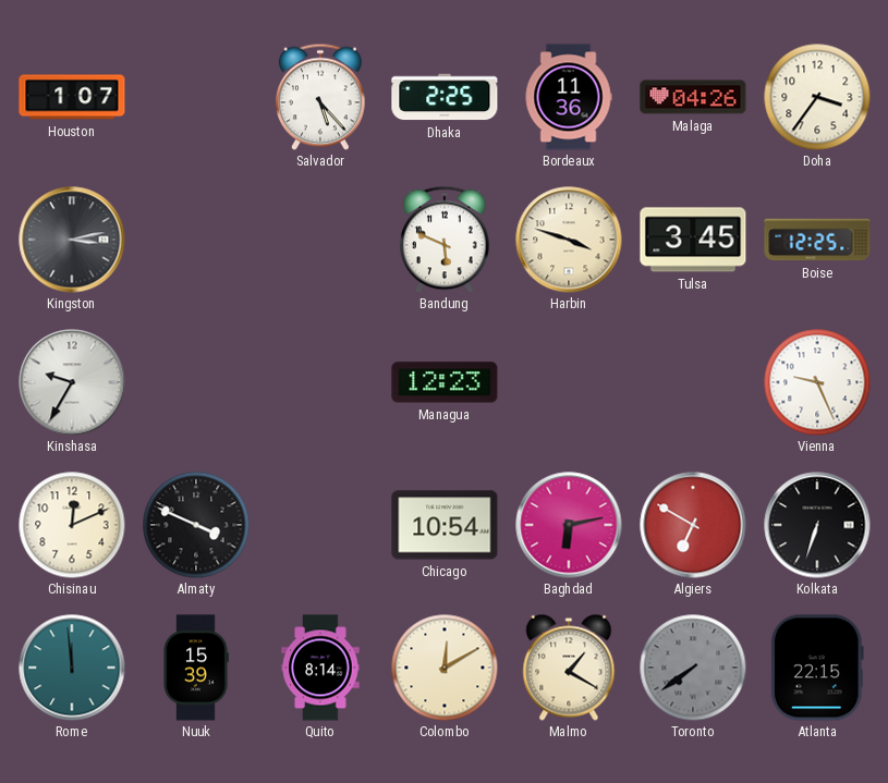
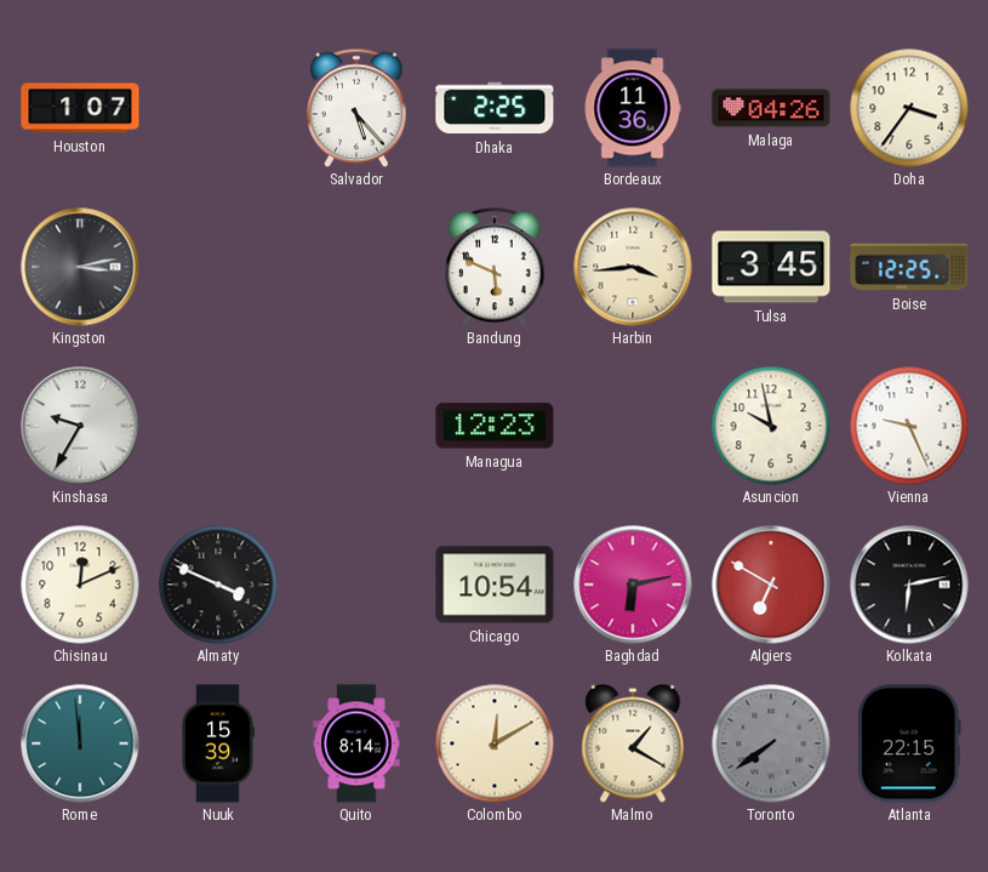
Harbin: 3:48 -> 3:44
Asuncion: none -> 9:58
Kolkata: 6:33 -> 6:13
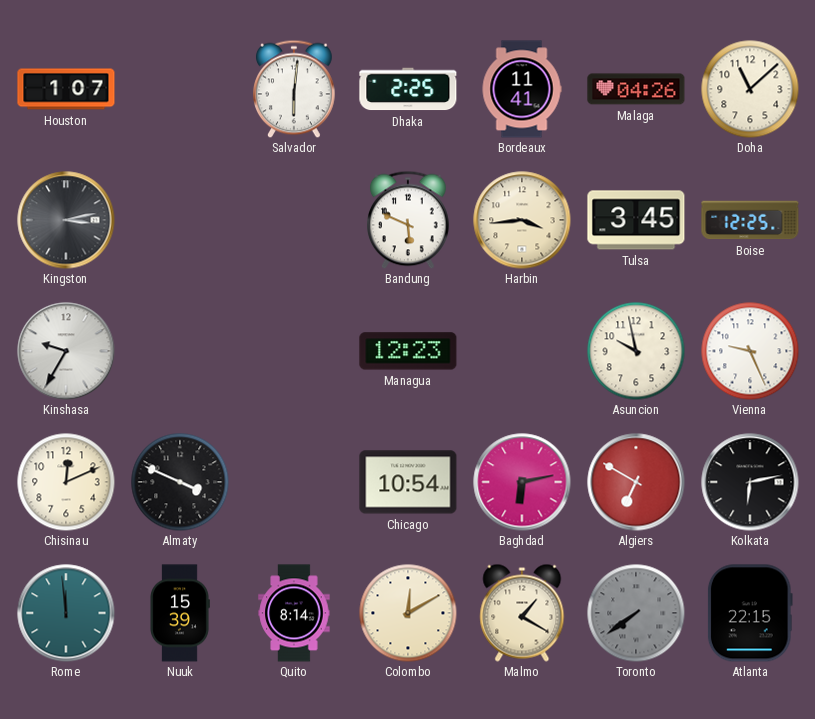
Salvador: 5:23 -> 6:01
Bordeaux: 11:36 -> 11:41
Doha: 3:36 -> 11:08
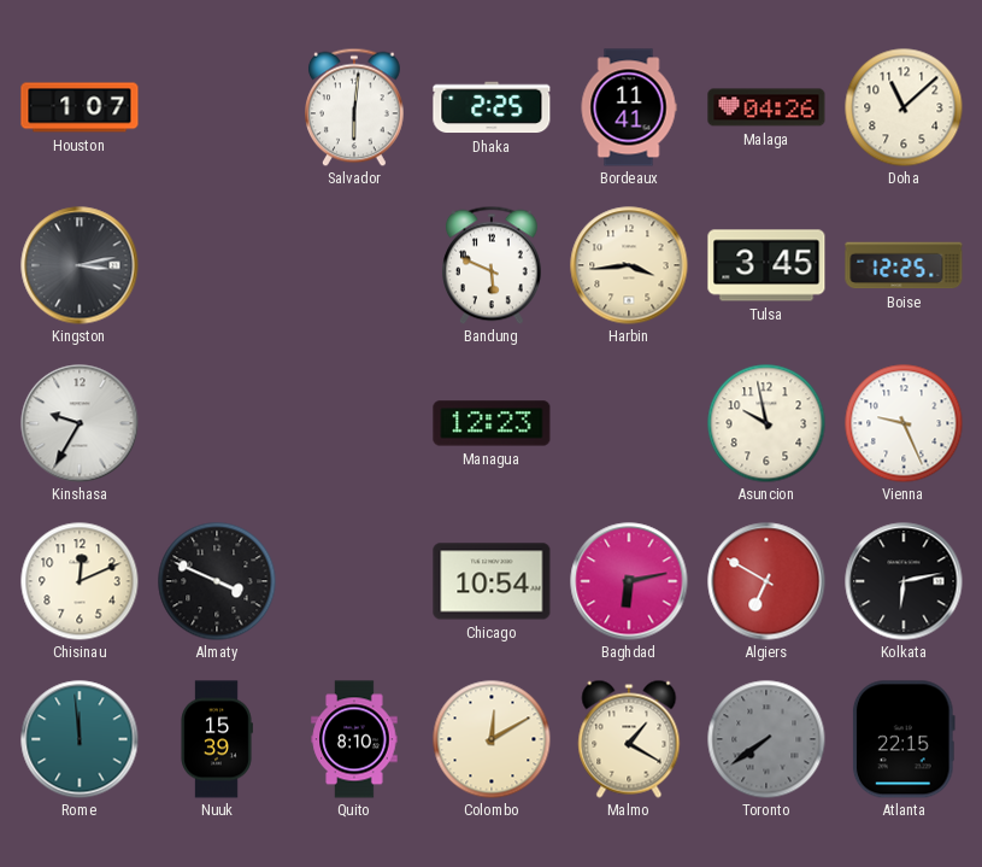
Quito: 8:14 -> 8:10
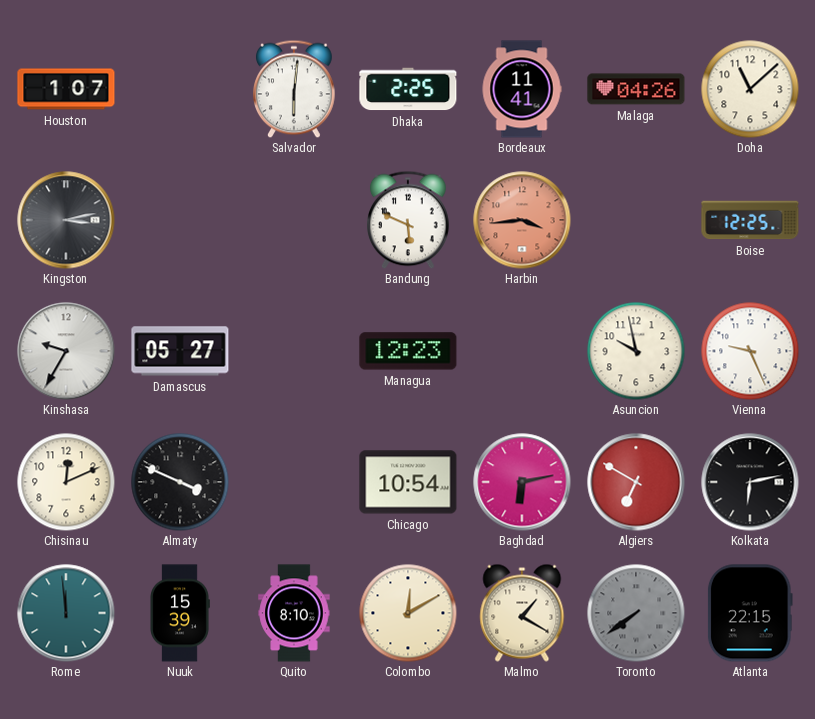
Harbin dial: cream -> salmon
Tulsa: 3:45 -> none
Damascus: none -> 05:27
